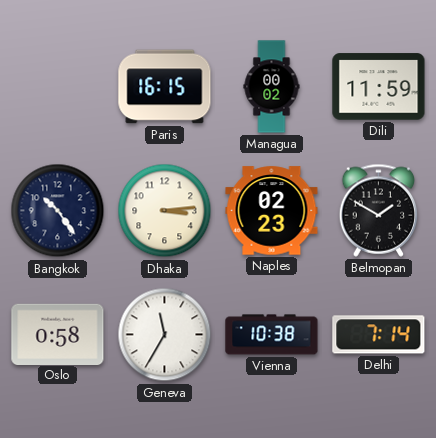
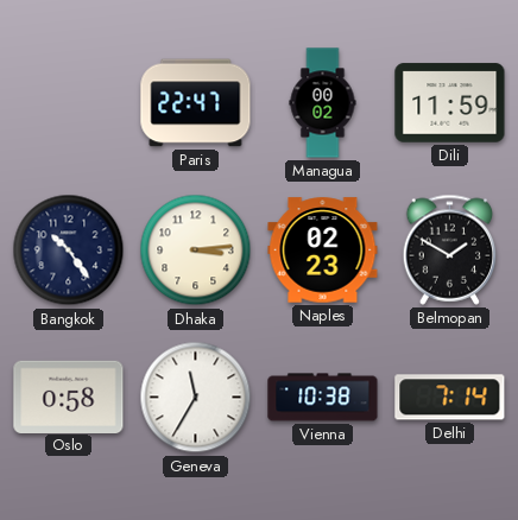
Paris: 16:15 -> 22:47
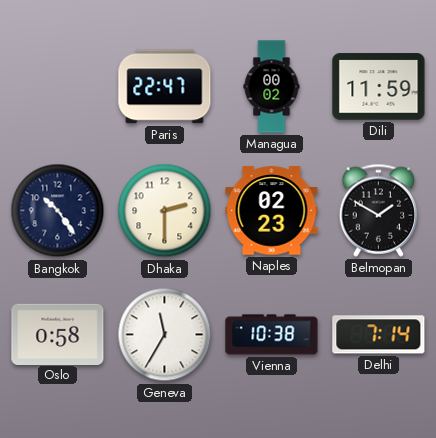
Dhaka: 3:14 -> 2:30
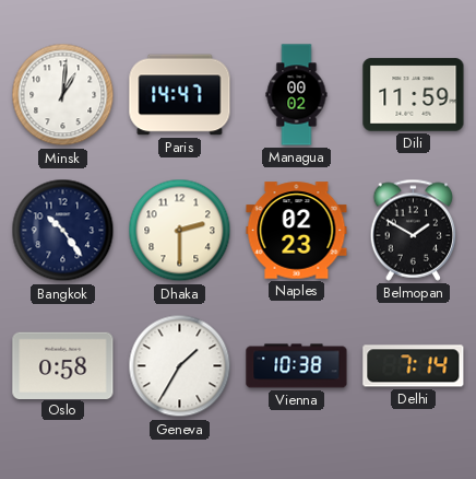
Minsk: none -> 1:01
Paris: 22:47 -> 14:47
Geneva: 11:35 -> 1:35
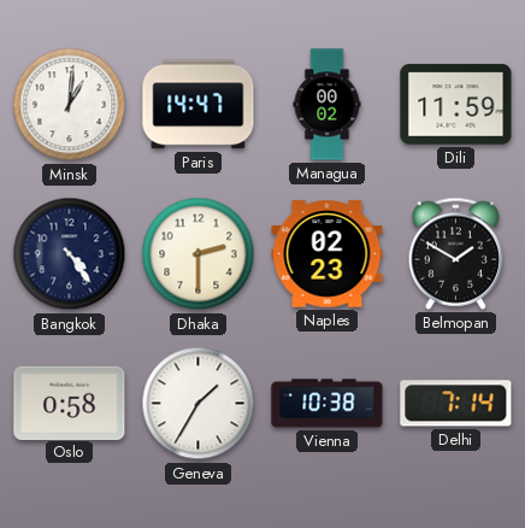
Bangkok: 10:24 -> 4:24
